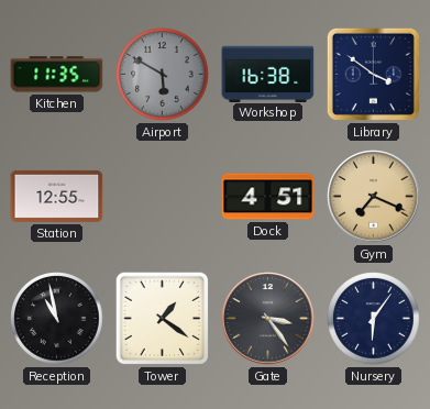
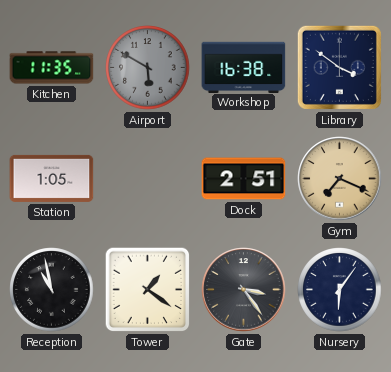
Station: 12:55 -> 1:05
Dock: 4:51 -> 2:51
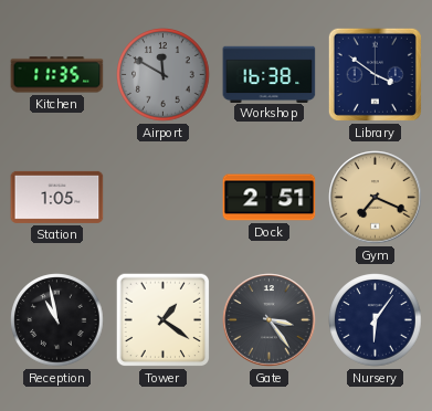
Airport: 5:50 -> 11:50
